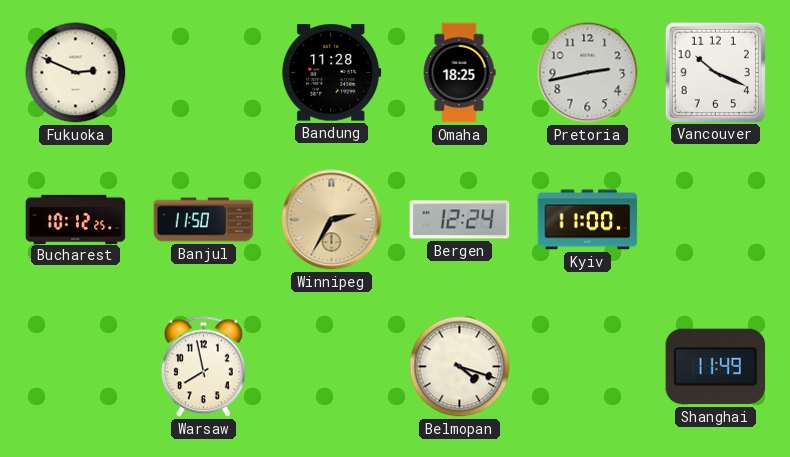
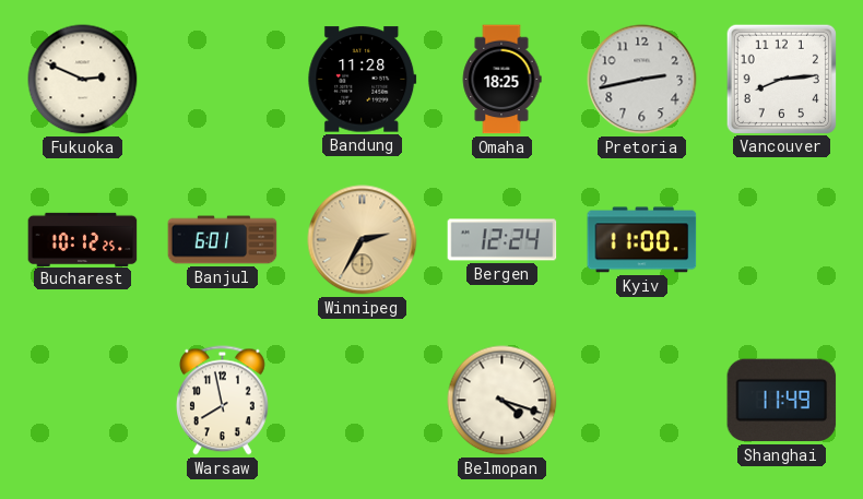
Vancouver: 10:19 -> 8:14
Banjul: 11:50 -> 6:01
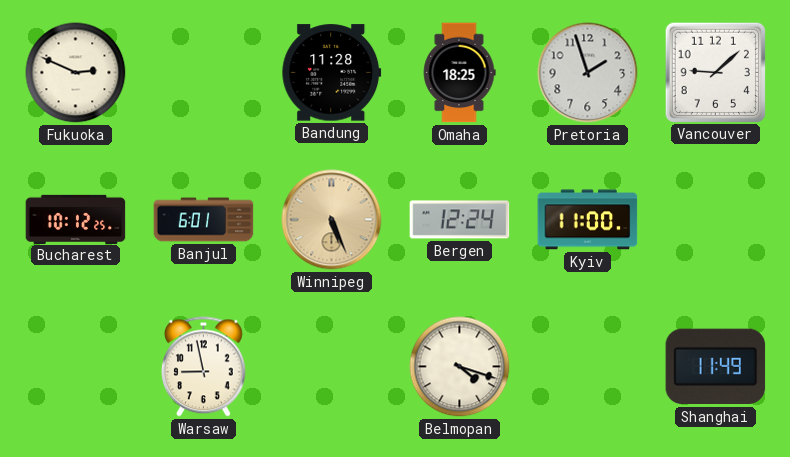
Pretoria: 2:43 -> 1:57
Vancouver: 8:14 -> 9:08
Winnipeg: 2:35 -> 5:26
Warsaw: 7:58 -> 8:58
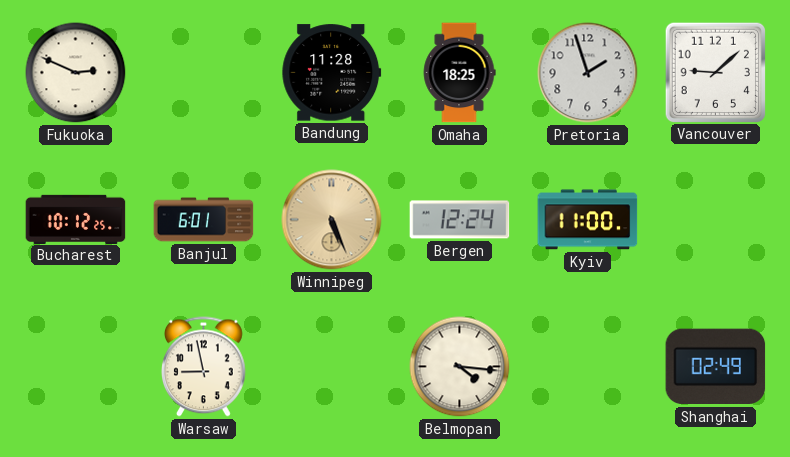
Belmopan: 4:18 -> 4:16
Shanghai: 11:49 -> 02:49
